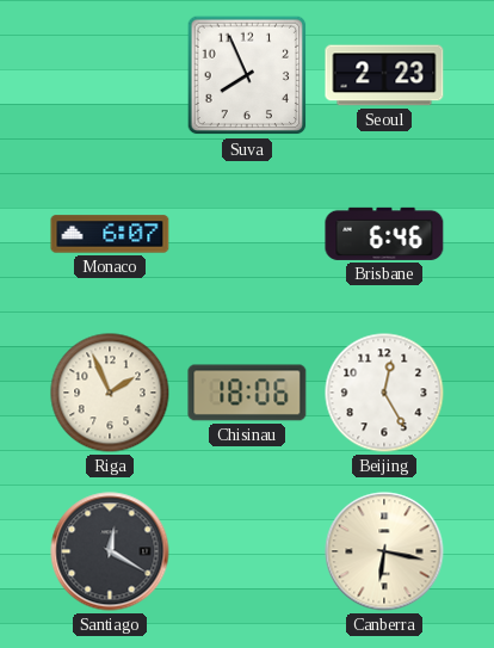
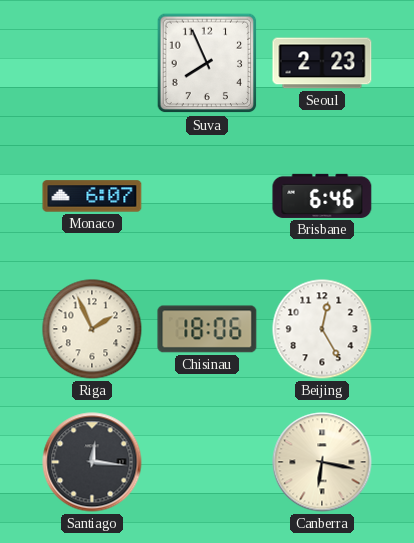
Santiago: 12:20 -> 12:16
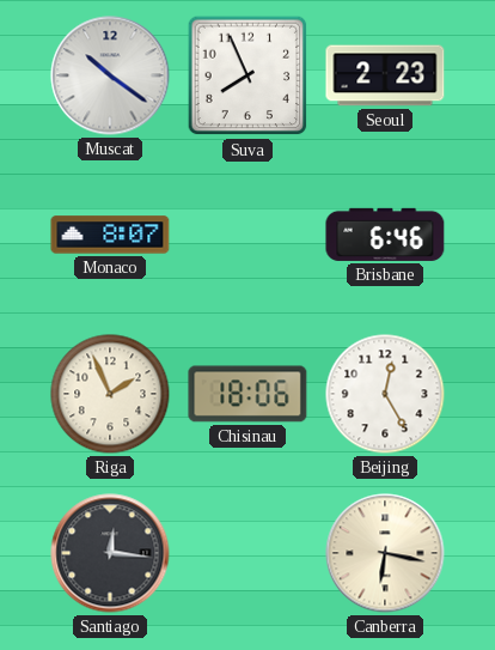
Muscat: none -> 10:21
Monaco: 6:07 -> 8:07
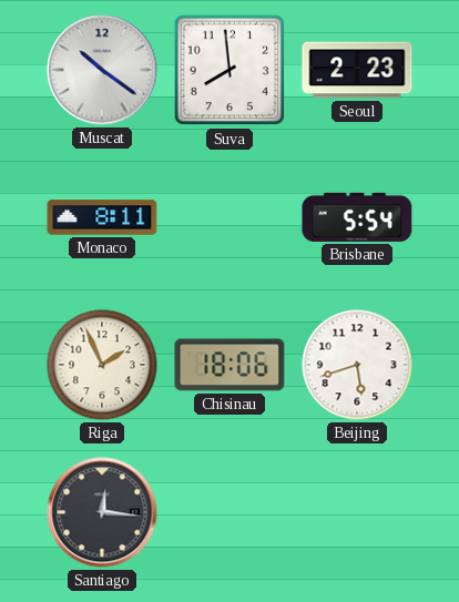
Suva: 7:56 -> 7:59
Monaco: 8:07 -> 8:11
Brisbane: 6:46 -> 5:54
Beijing: 12:25 -> 5:42
Canberra: 6:17 -> none
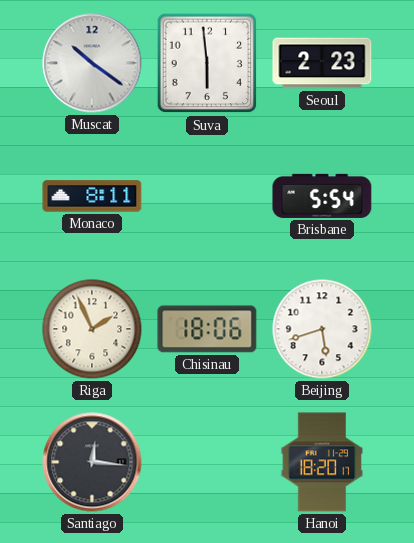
Suva: 7:59 -> 5:59
Hanoi: none -> 18:20
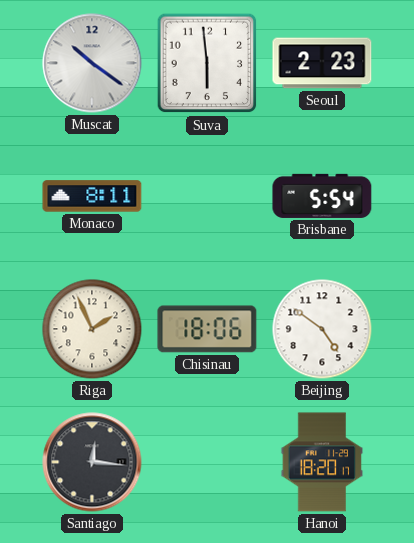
Beijing: 5:42 -> 4:51
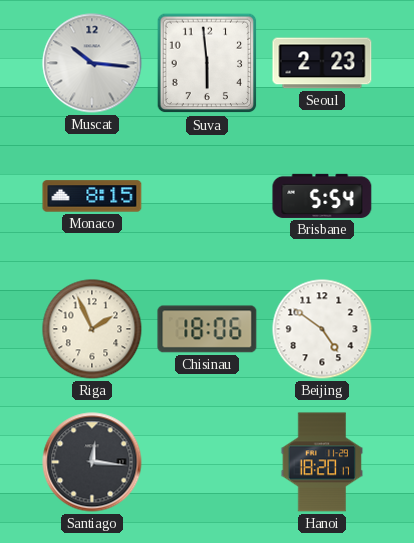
Muscat: 10:21 -> 10:16
Monaco: 8:11 -> 8:15
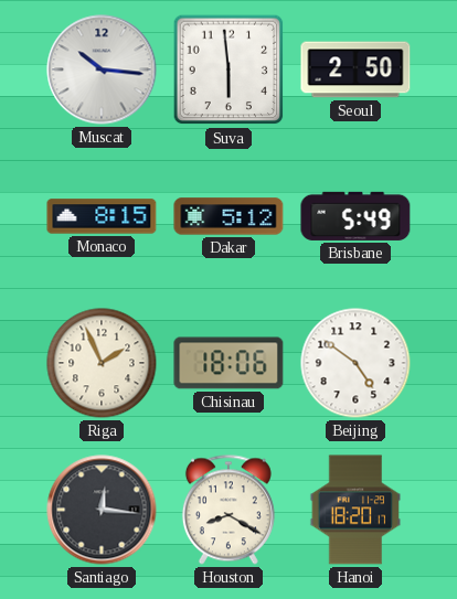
Seoul: 2:23 -> 2:50
Dakar: none -> 5:12
Brisbane: 5:54 -> 5:49
Houston: none -> 8:20
